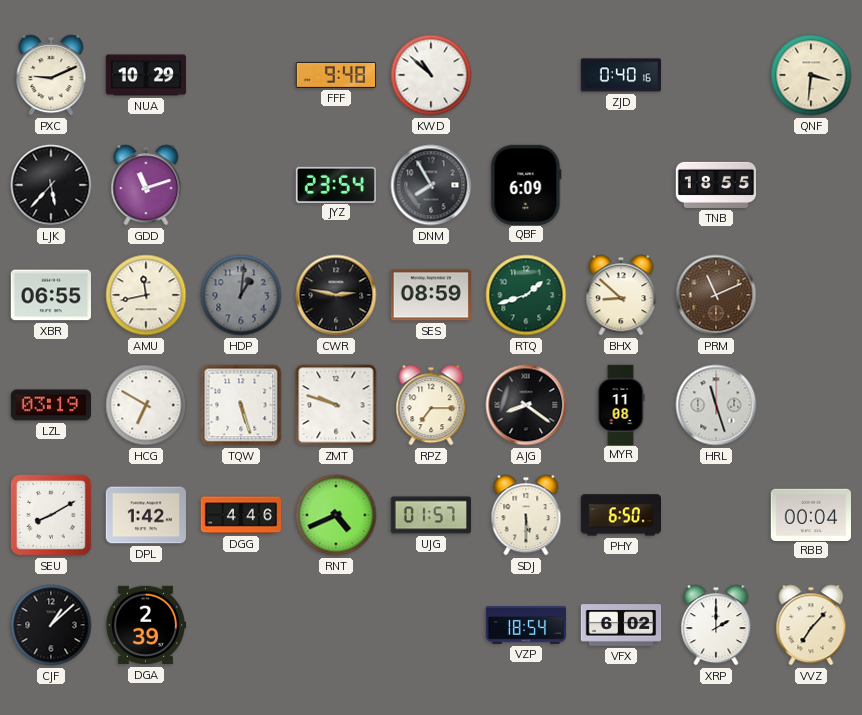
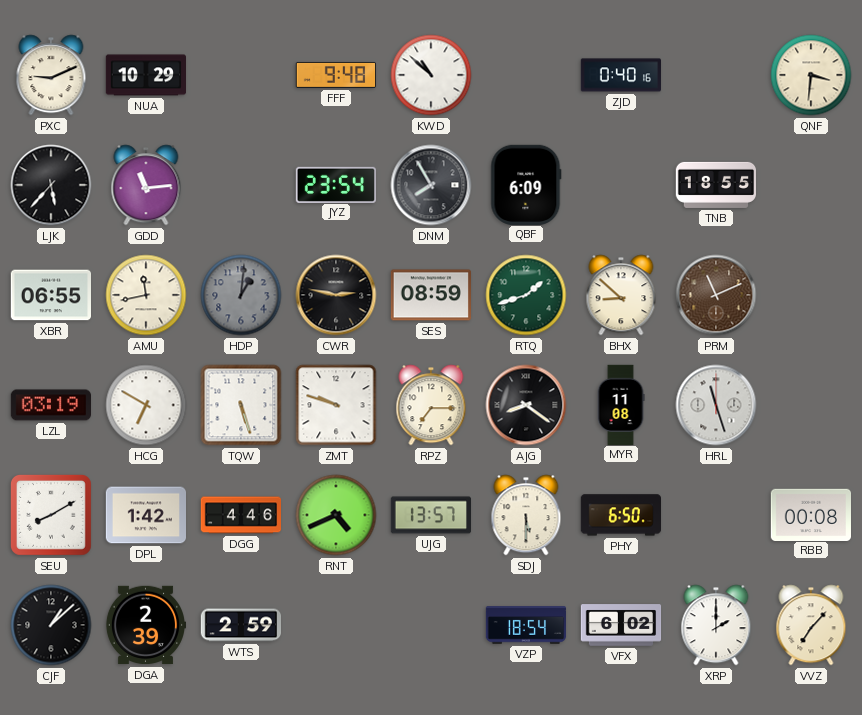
GDD: 11:12 -> 11:14
UJG: 01:57 -> 13:57
RBB: 00:04 -> 00:08
WTS: none -> 2:59
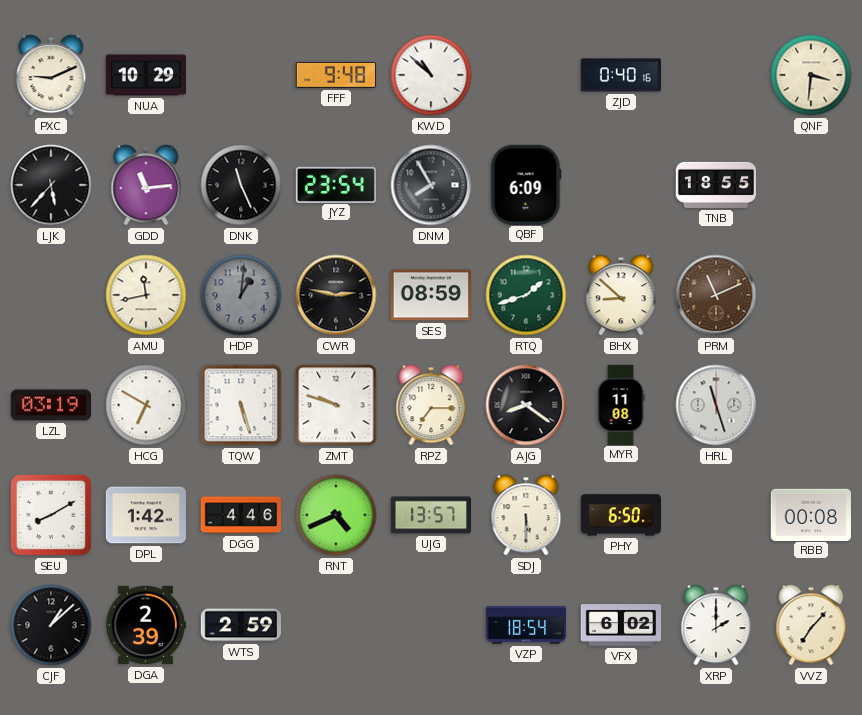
DNK: none -> 11:26
XBR: 06:55 -> none
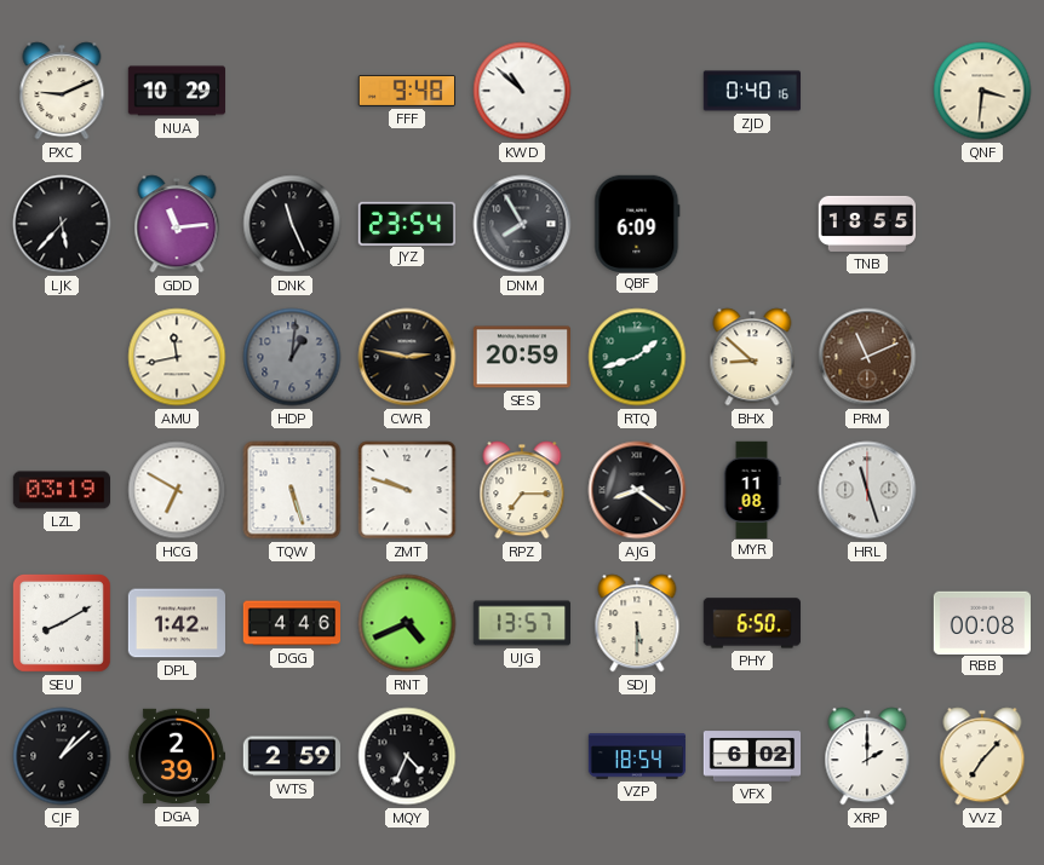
SES: 08:59 -> 20:59
MQY: none -> 4:34
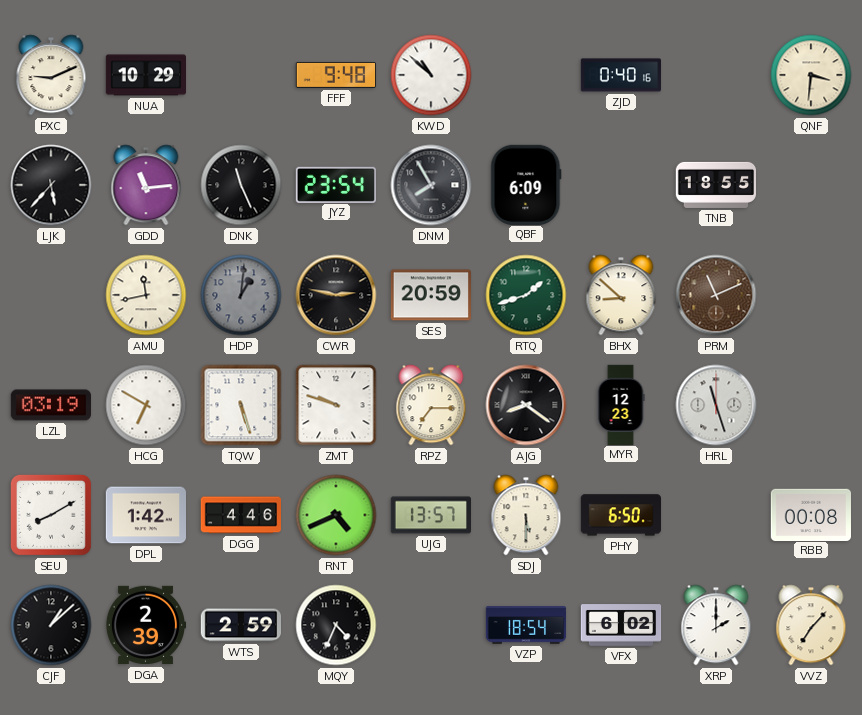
MYR: 11:08 -> 12:23
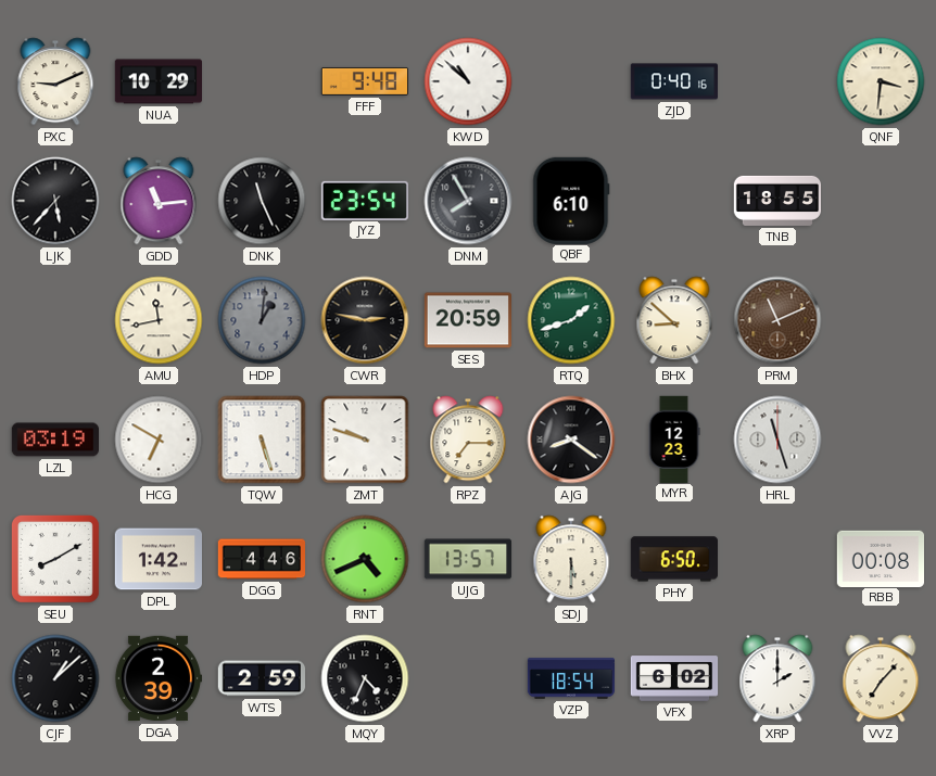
QBF: 6:09 -> 6:10
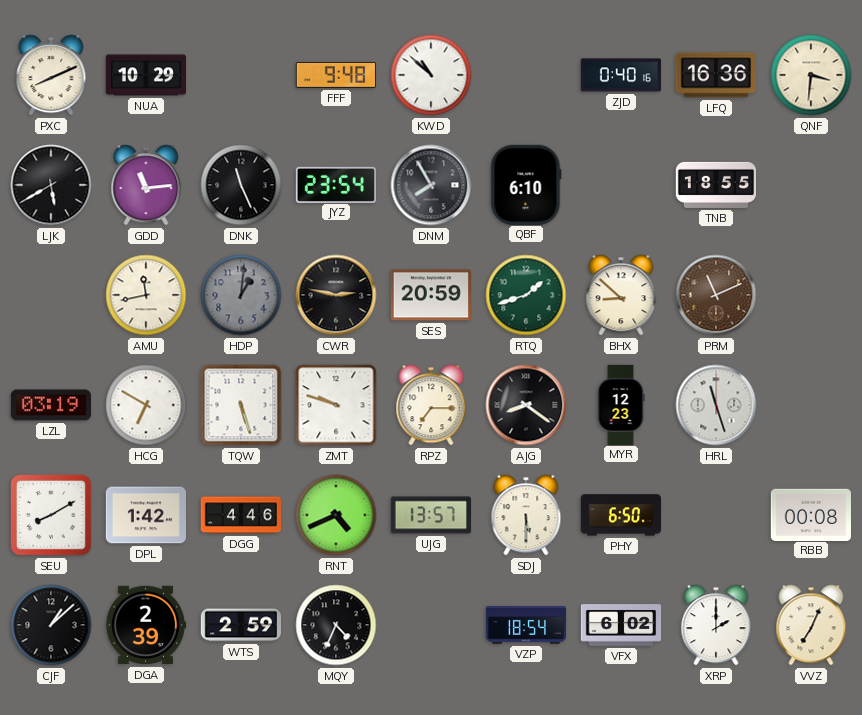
PXC: 9:11 -> 8:11
LFQ: none -> 16:36
LJK: 5:37 -> 5:40
VVZ: 7:07 -> 7:04
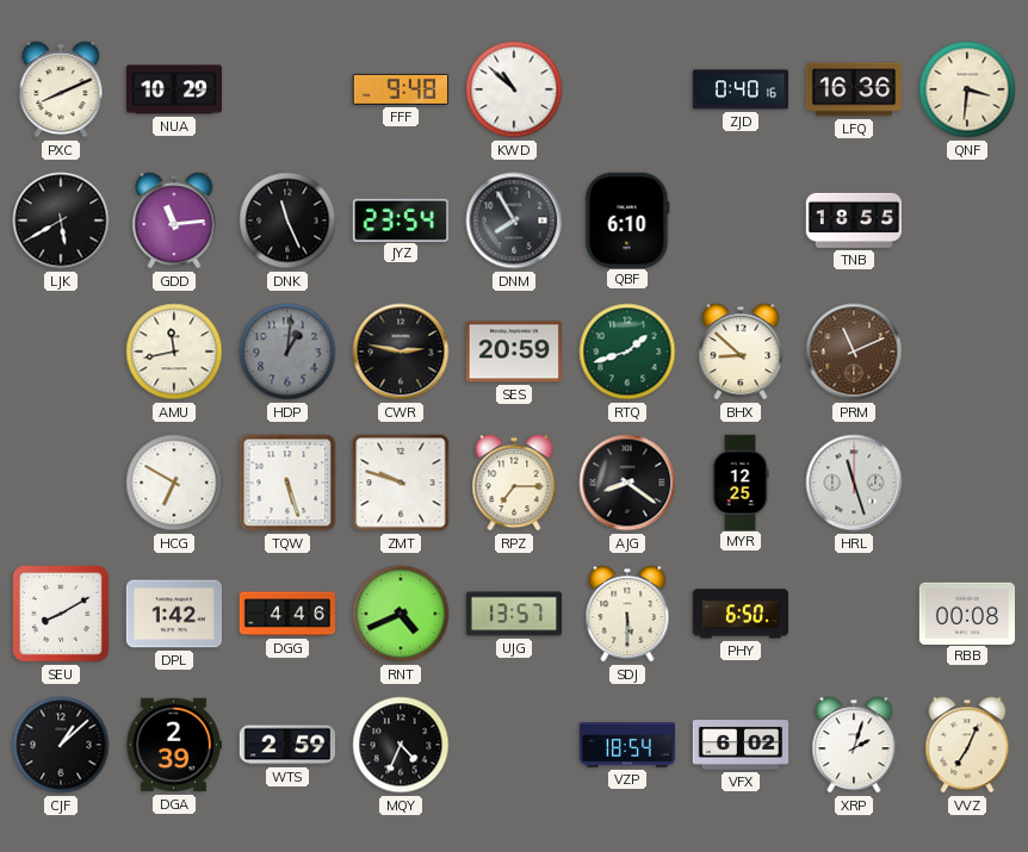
LZL: 03:19 -> none
MYR: 12:23 -> 12:25
XRP: 2:00 -> 2:03
